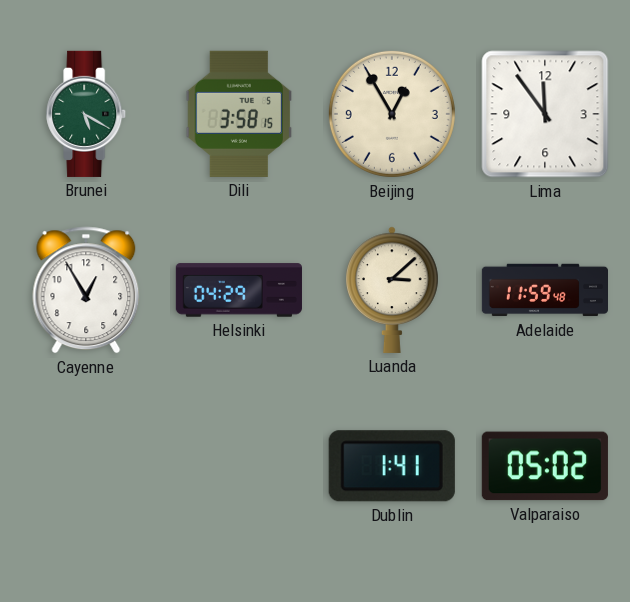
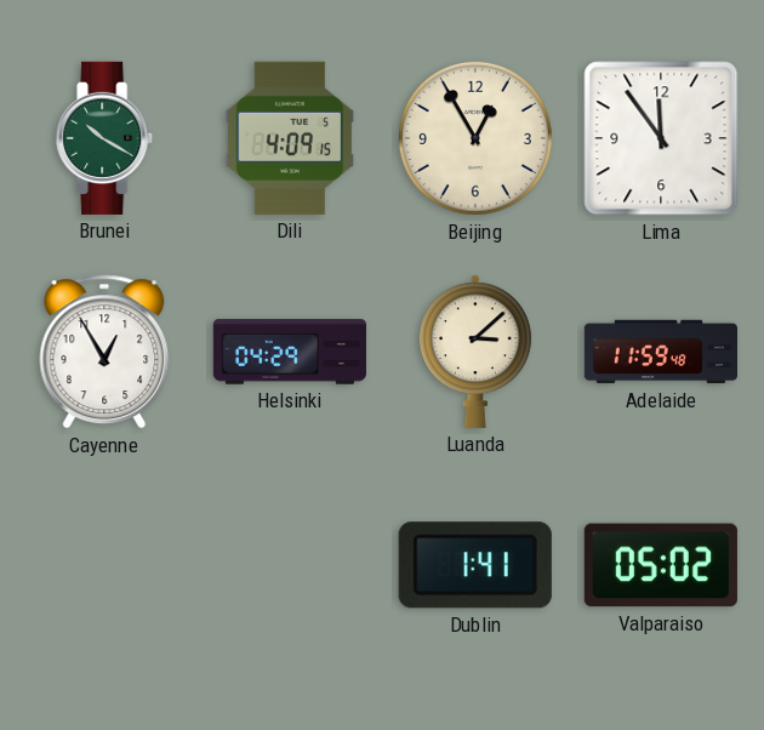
Brunei: 5:20 -> 10:20
Dili: 3:58 -> 4:09
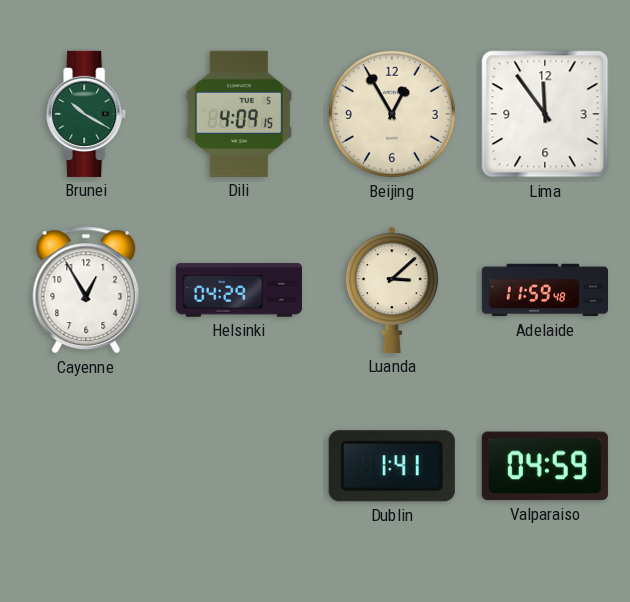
Valparaiso: 05:02 -> 04:59
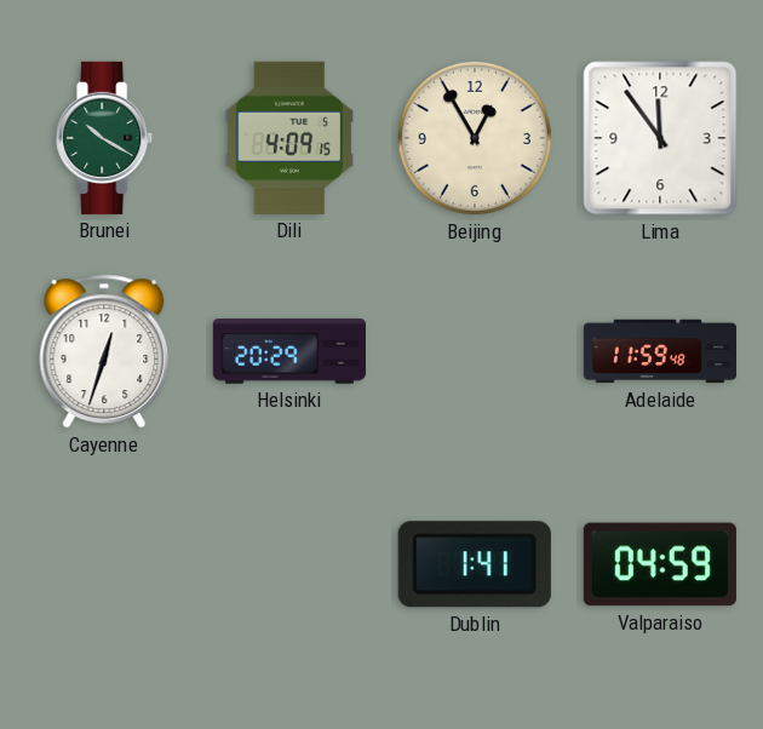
Cayenne: 12:55 -> 12:33
Helsinki: 04:29 -> 20:29
Luanda: 3:08 -> none
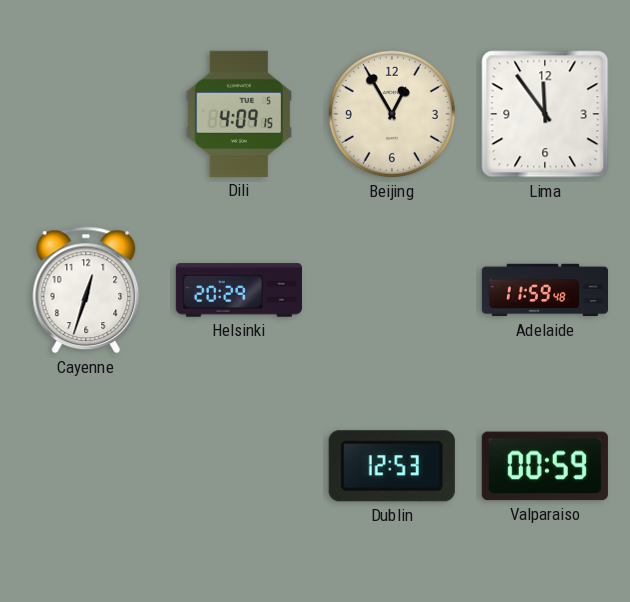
Brunei: 10:20 -> none
Dublin: 1:41 -> 12:53
Valparaiso: 04:59 -> 00:59
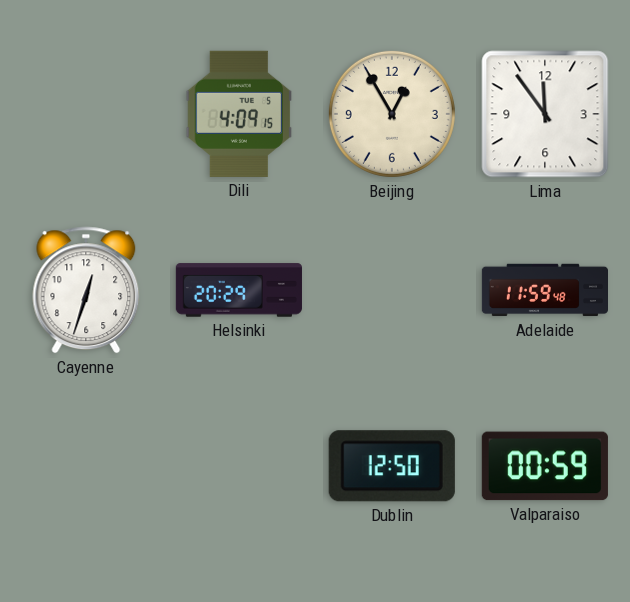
Dublin: 12:53 -> 12:50
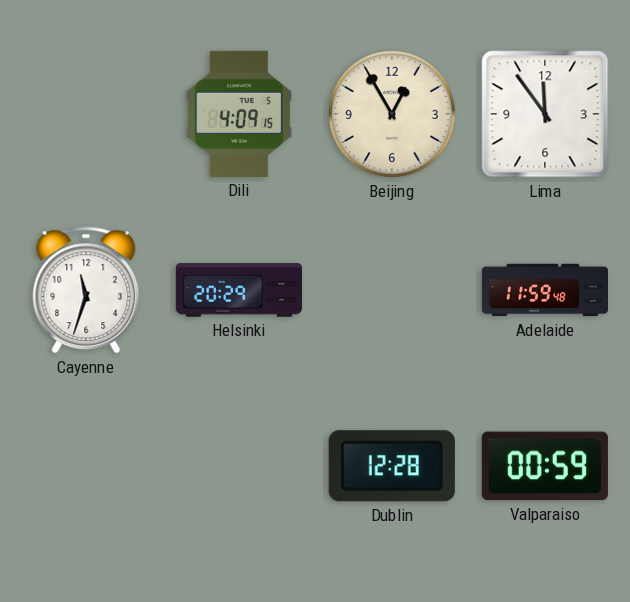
Cayenne: 12:33 -> 11:33
Dublin: 12:50 -> 12:28
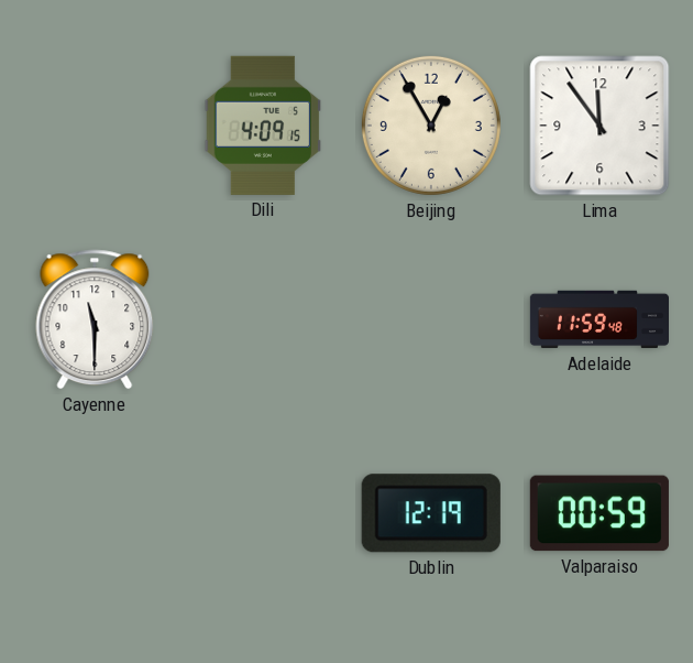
Cayenne: 11:33 -> 11:30
Helsinki: 20:29 -> none
Dublin: 12:28 -> 12:19
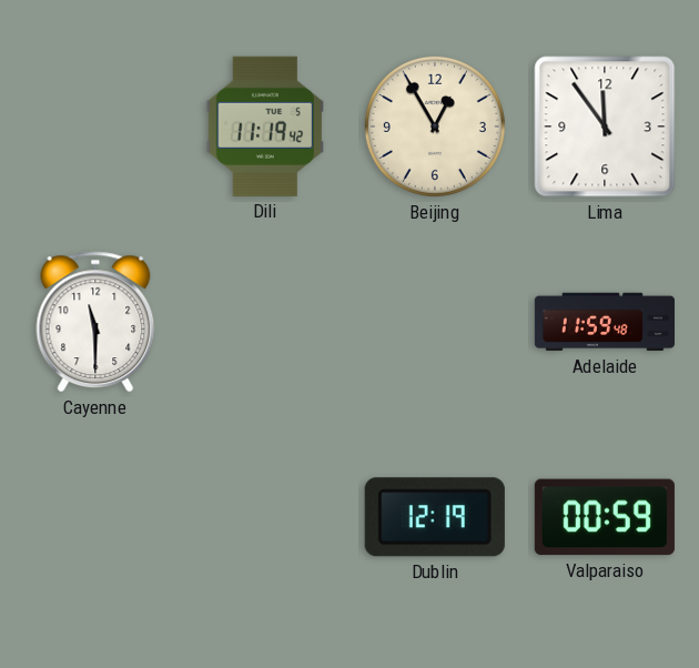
Dili: 4:09 -> 11:19
